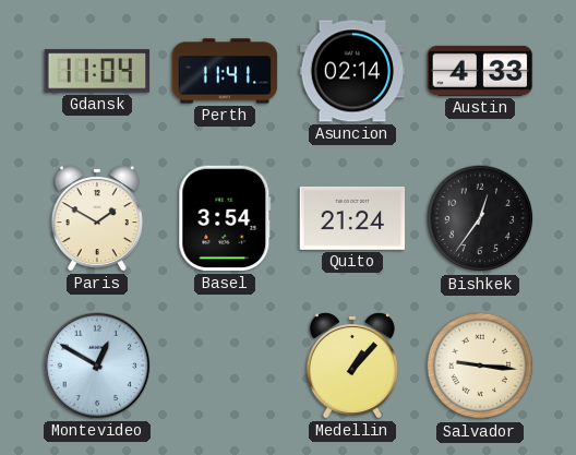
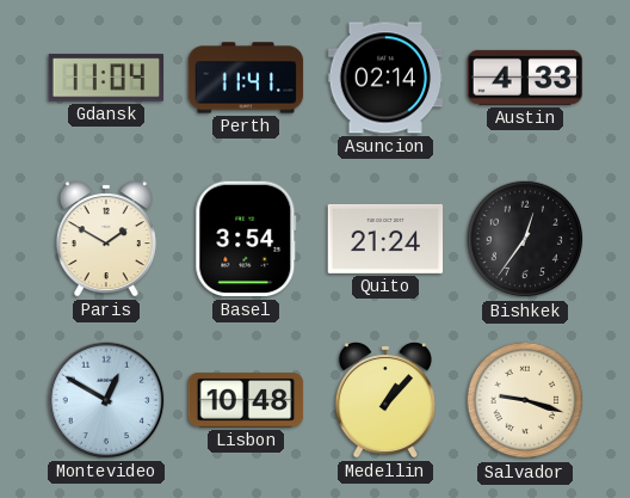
Lisbon: none -> 10:48
Salvador: 9:16 -> 9:18
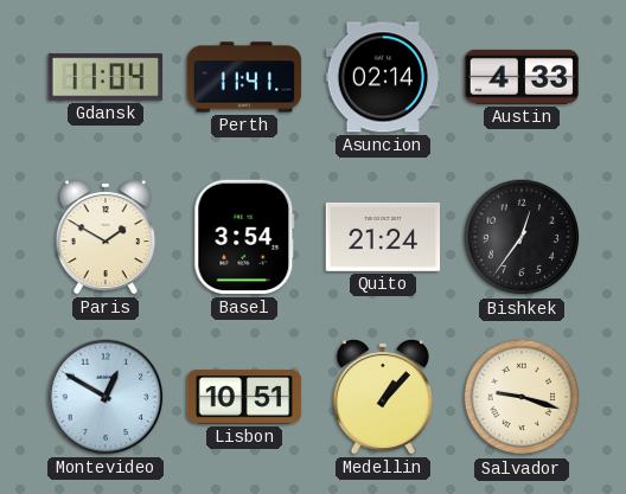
Lisbon: 10:48 -> 10:51
